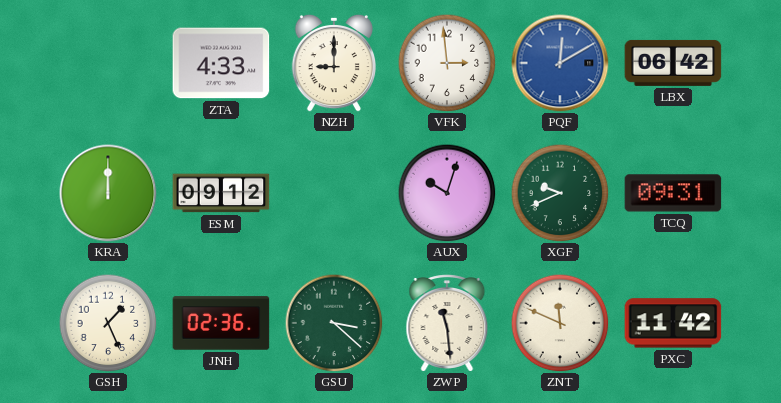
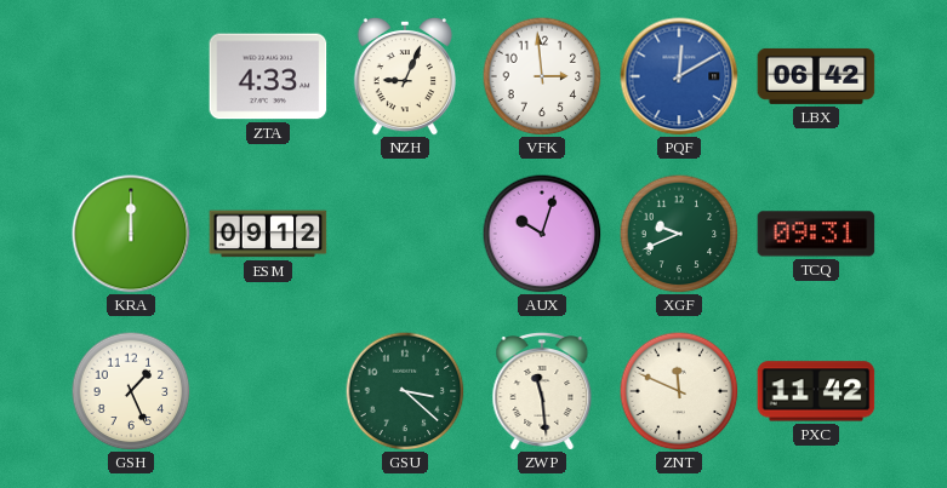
NZH: 9:00 -> 9:04
JNH: 02:36 -> none
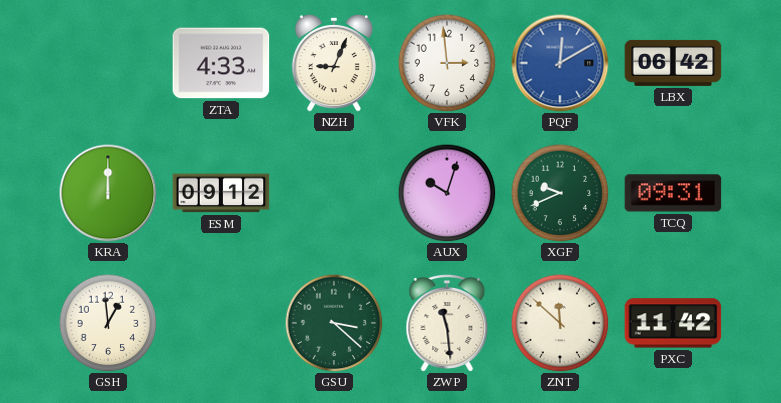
GSH: 1:26 -> 12:59
ZNT: 11:49 -> 11:52
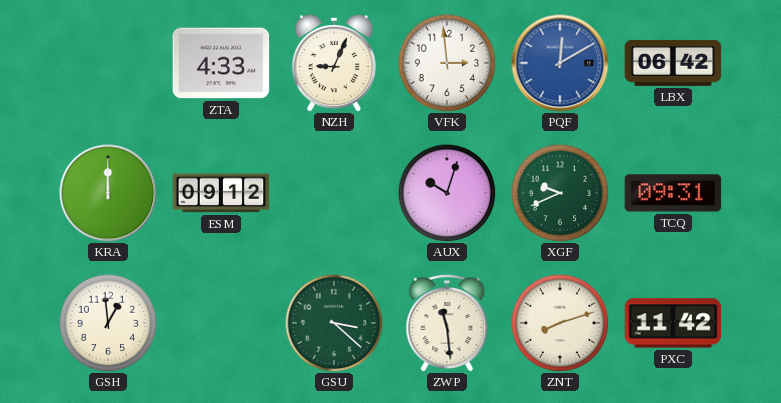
ZNT: 11:52 -> 8:12
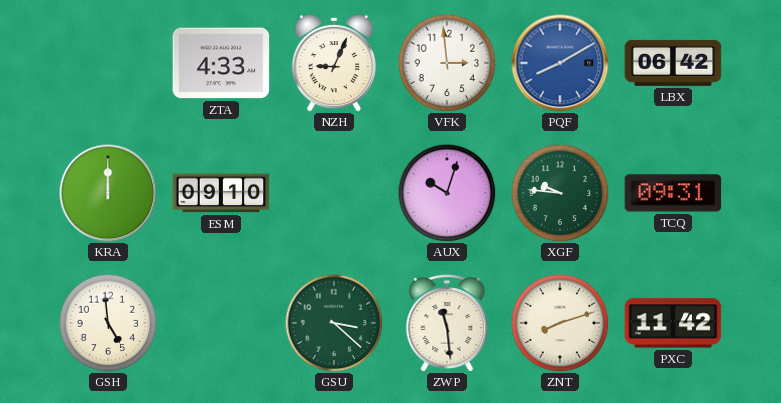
PQF: 12:10 -> 8:10
ESM: 09:12 -> 09:10
XGF: 9:41 -> 9:46
GSH: 12:59 -> 4:59
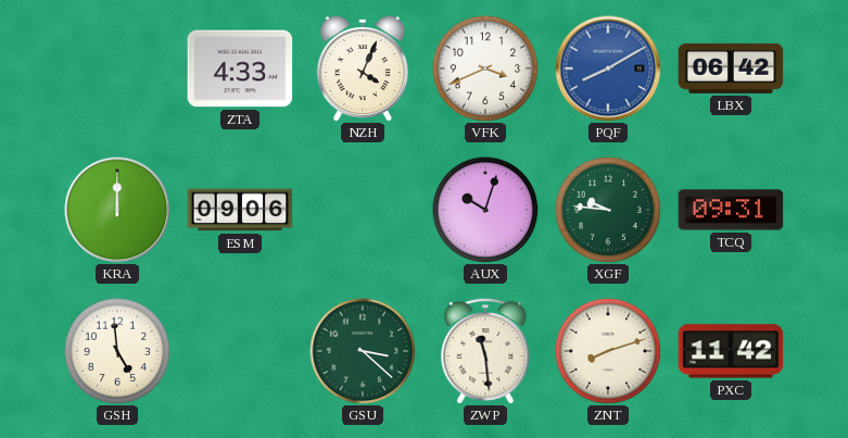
NZH: 9:04 -> 4:04
VFK: 2:59 -> 3:41
ESM: 09:10 -> 09:06
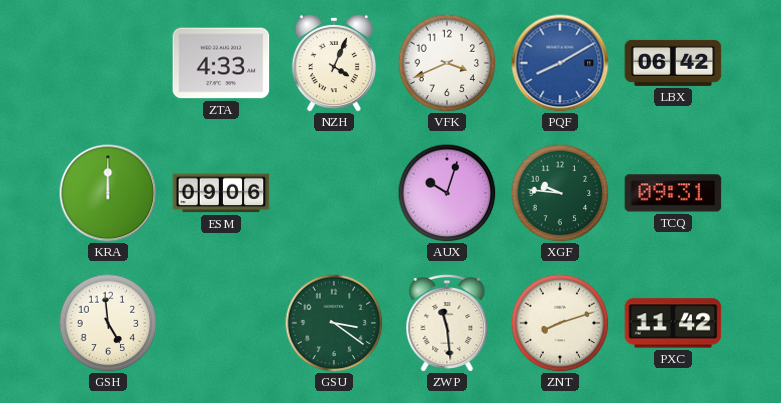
GSU: 3:22 -> 3:21
